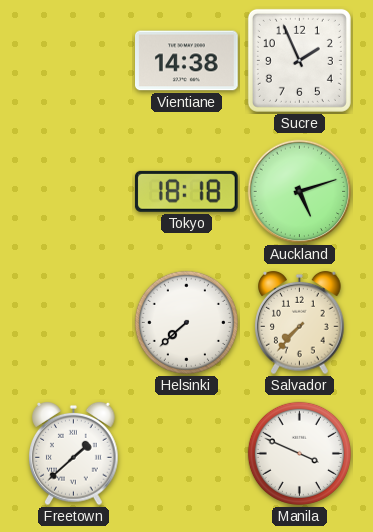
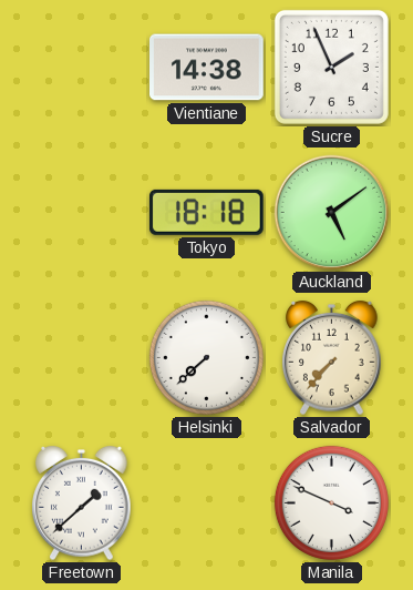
Auckland: 5:12 -> 5:09
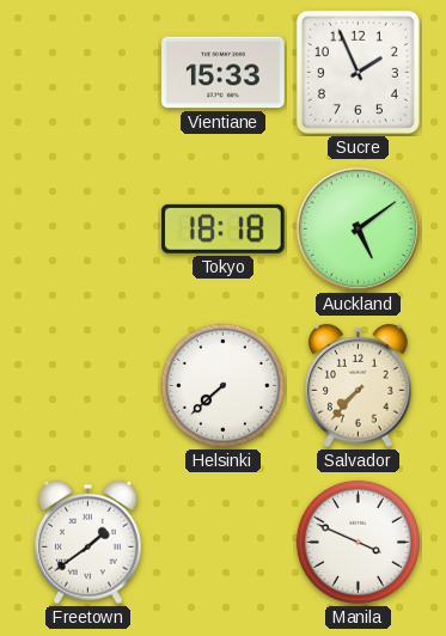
Vientiane: 14:38 -> 15:33
Freetown: 1:38 -> 1:39
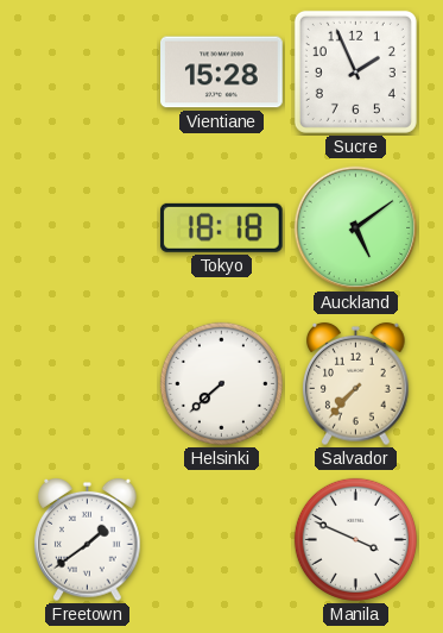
Vientiane: 15:33 -> 15:28
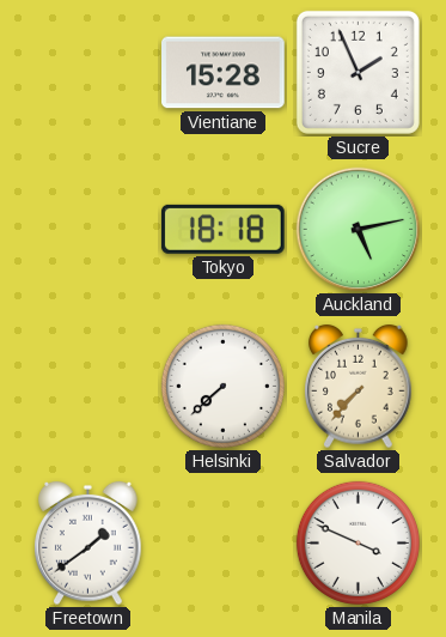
Auckland: 5:09 -> 5:13
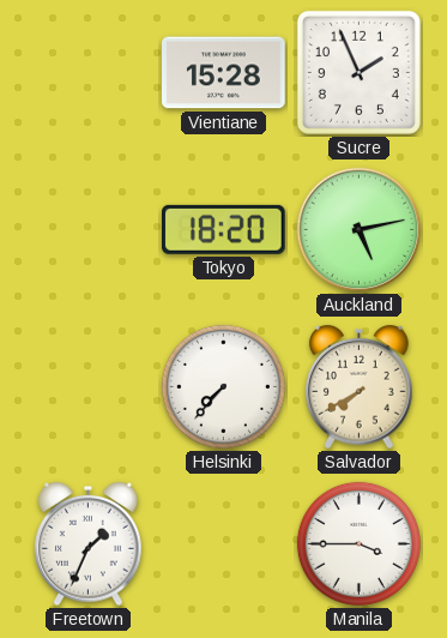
Tokyo: 18:18 -> 18:20
Helsinki: 7:38 -> 7:37
Salvador: 7:37 -> 7:40
Freetown: 1:39 -> 1:34
Manila: 3:49 -> 3:45
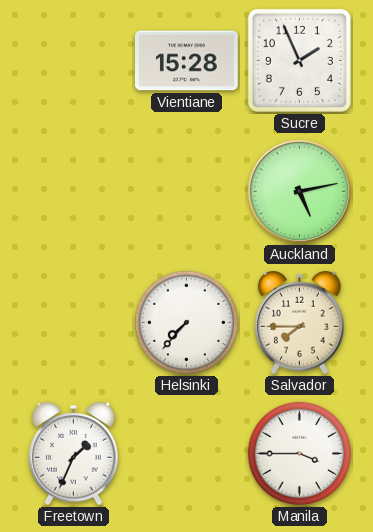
Tokyo: 18:20 -> none
Salvador: 7:40 -> 7:45
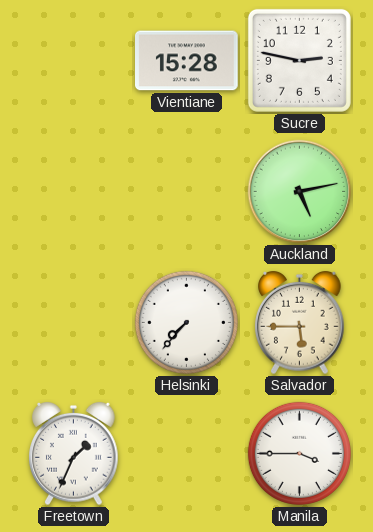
Sucre: 1:56 -> 2:47
Salvador: 7:45 -> 5:45
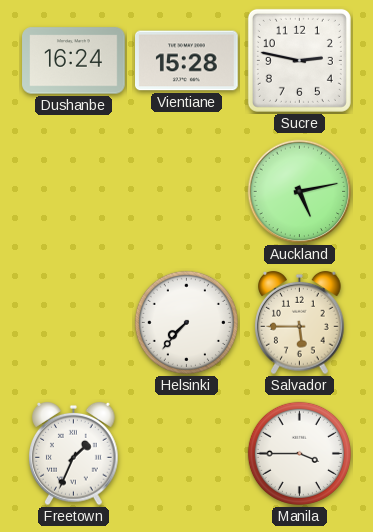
Dushanbe: none -> 16:24
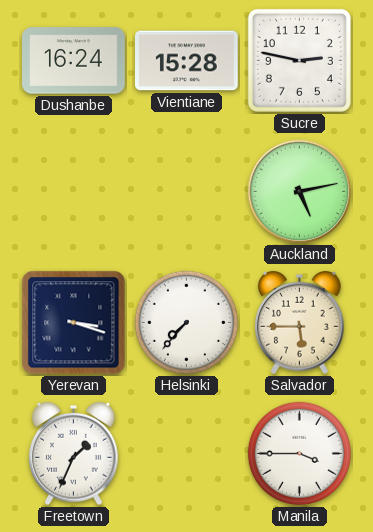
Yerevan: none -> 3:18
